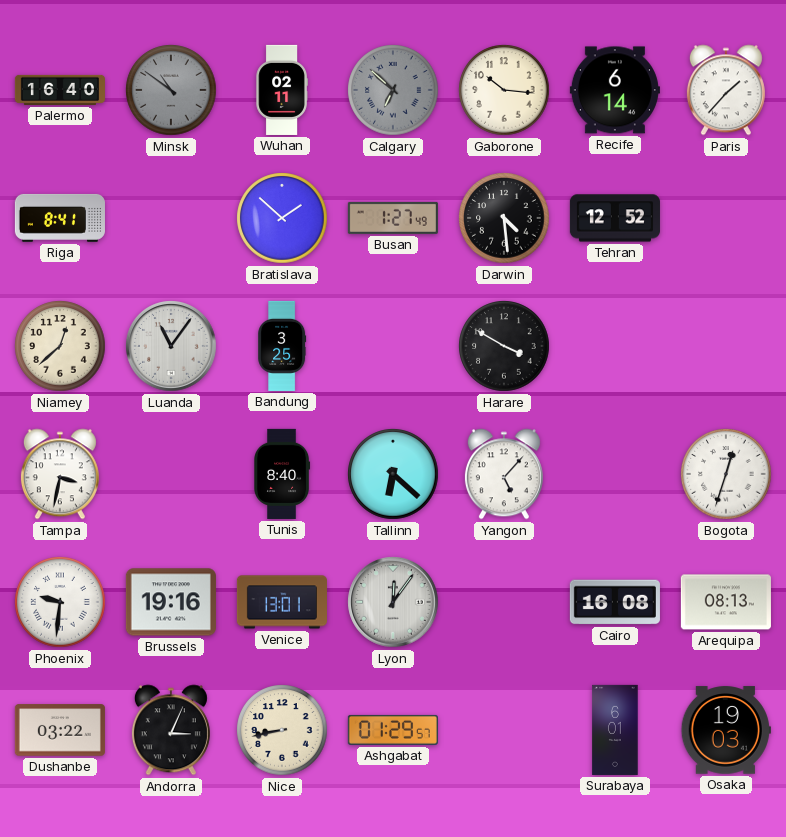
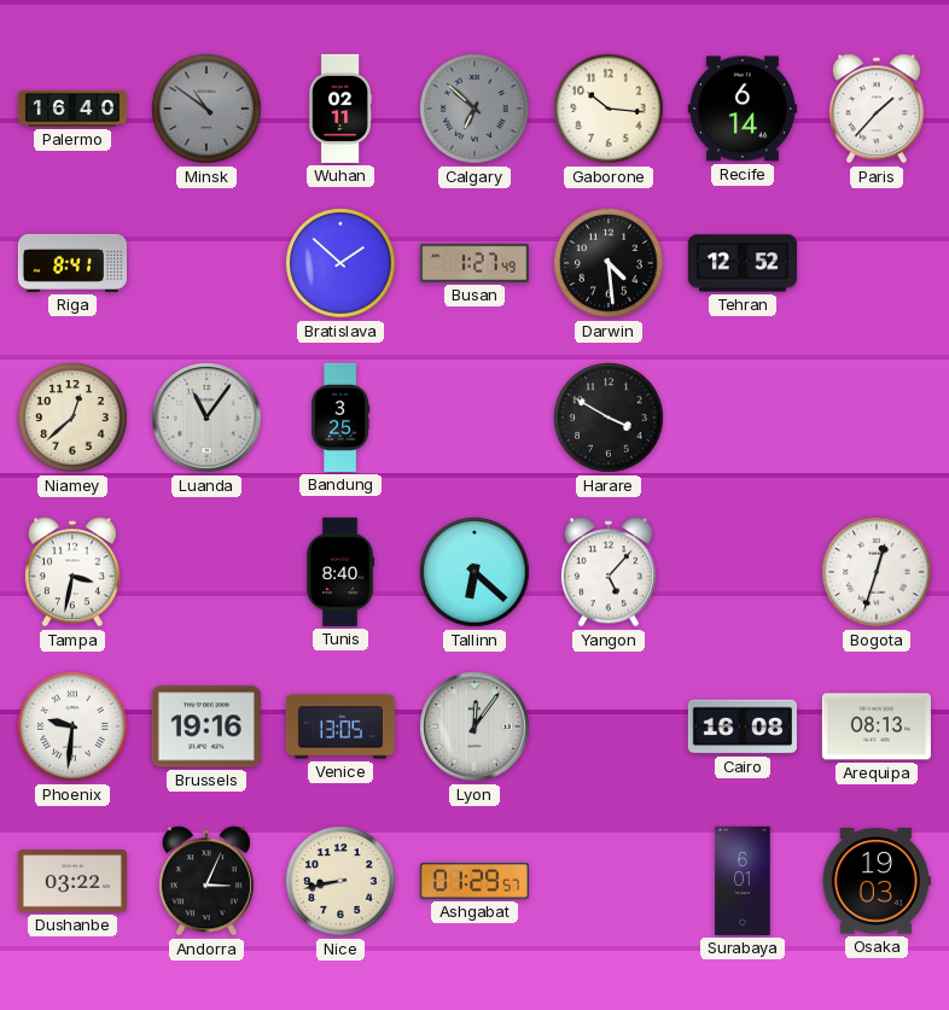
Venice: 13:01 -> 13:05
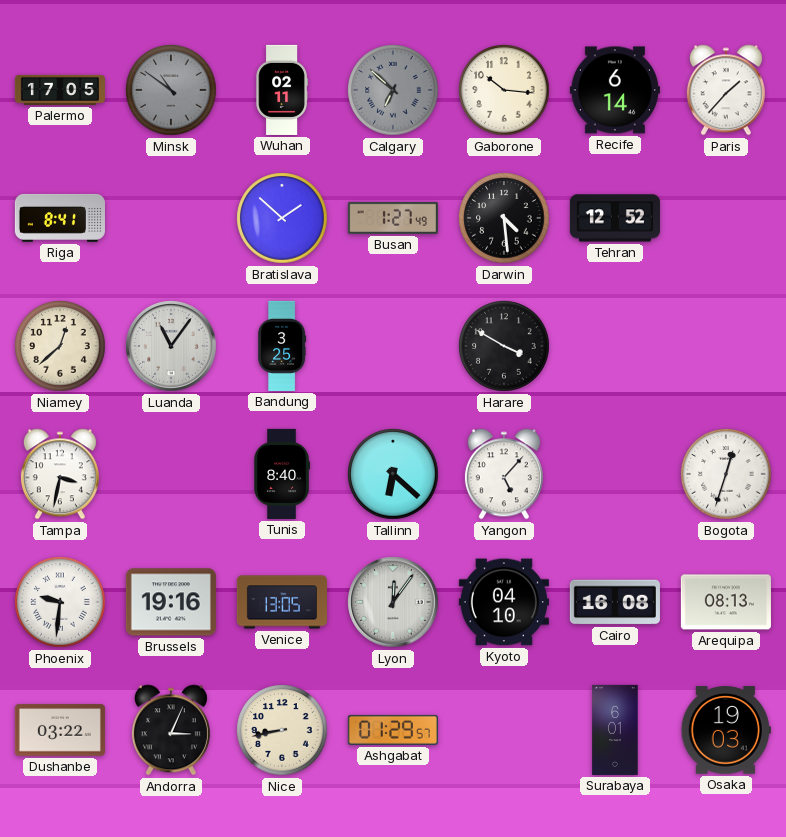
Palermo: 16:40 -> 17:05
Kyoto: none -> 04:10
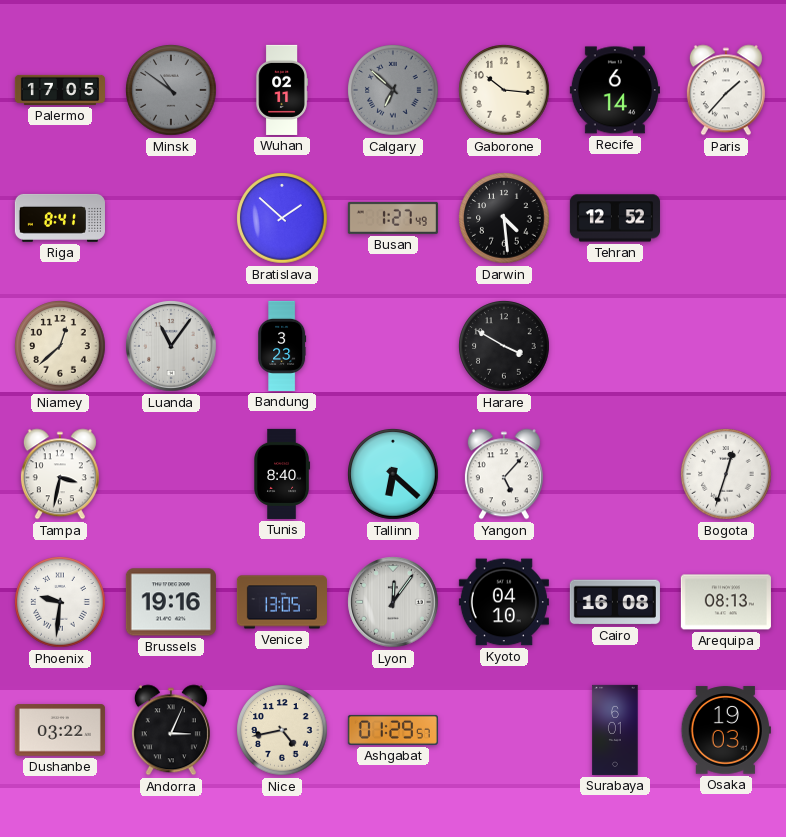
Bandung: 3:25 -> 3:23
Nice: 8:43 -> 4:43
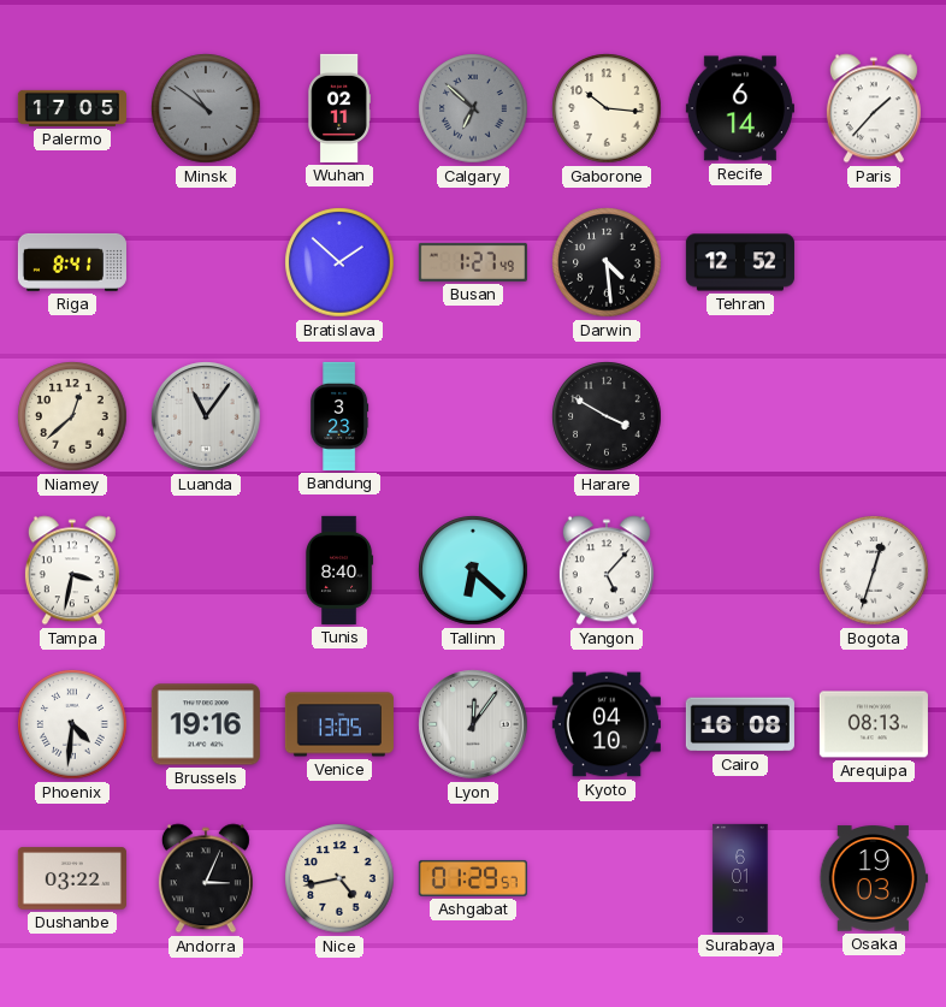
Phoenix: 9:31 -> 4:31
